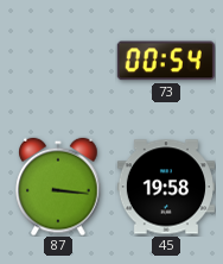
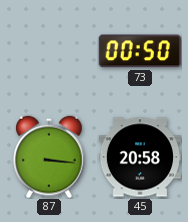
73: 00:54 -> 00:50
45: 19:58 -> 20:58
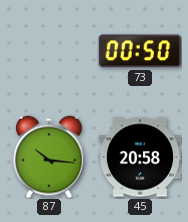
87: 3:16 -> 10:16
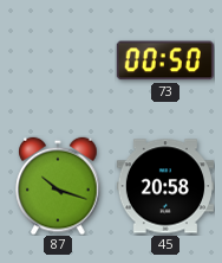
87: 10:16 -> 10:18
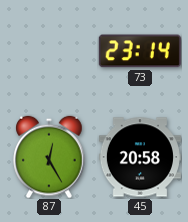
73: 00:50 -> 23:14
87: 10:18 -> 12:25
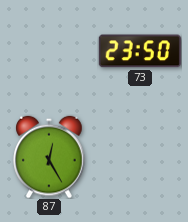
73: 23:14 -> 23:50
45: 20:58 -> none
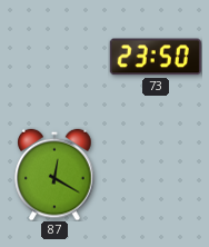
87: 12:25 -> 12:20
